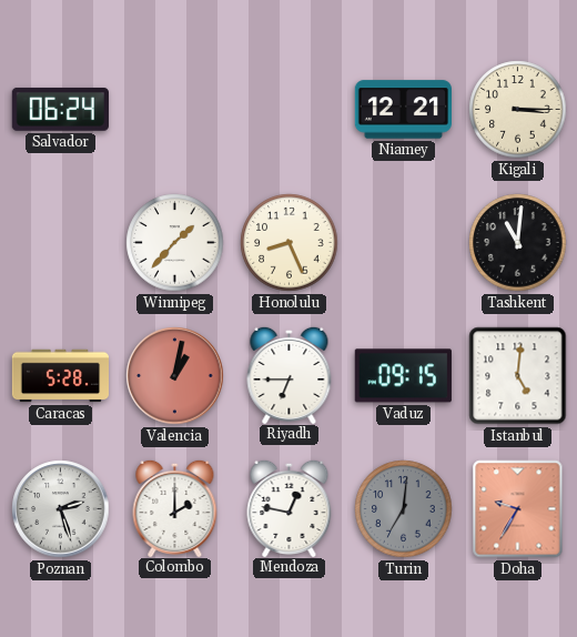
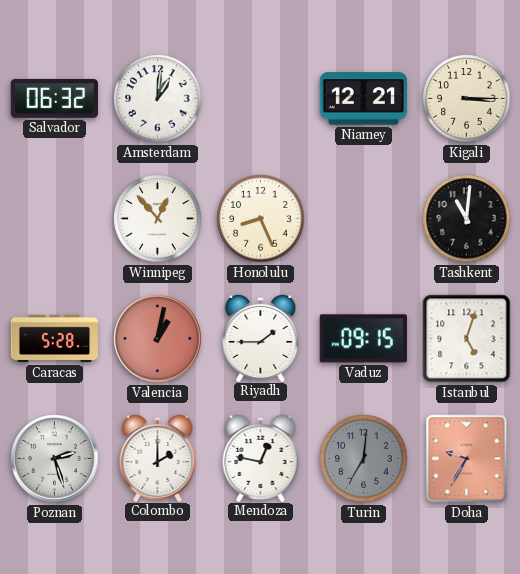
Salvador: 06:24 -> 06:32
Amsterdam: none -> 1:01
Winnipeg: 1:37 -> 12:53
Riyadh: 6:45 -> 1:45
Istanbul: 5:01 -> 5:03
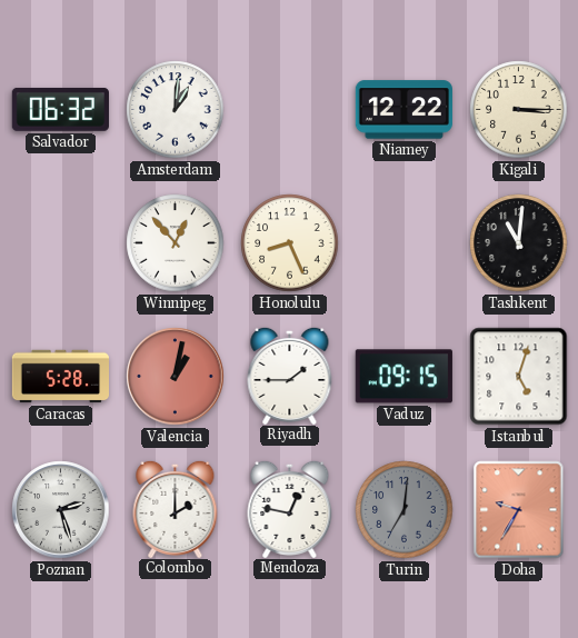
Niamey: 12:21 -> 12:22
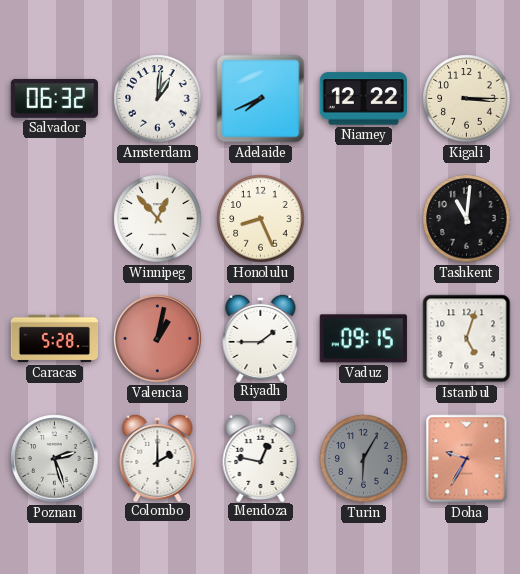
Adelaide: none -> 7:41
Turin: 7:01 -> 6:05
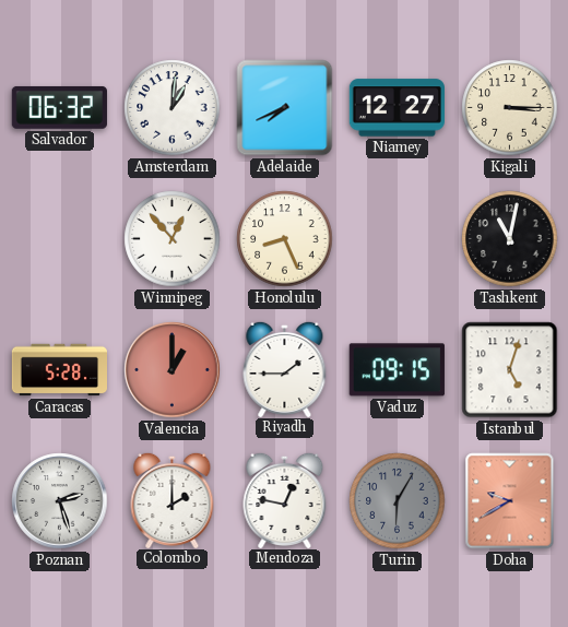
Niamey: 12:22 -> 12:27
Tashkent: 11:01 -> 11:02
Valencia: 1:02 -> 1:00
Doha: 9:35 -> 9:40
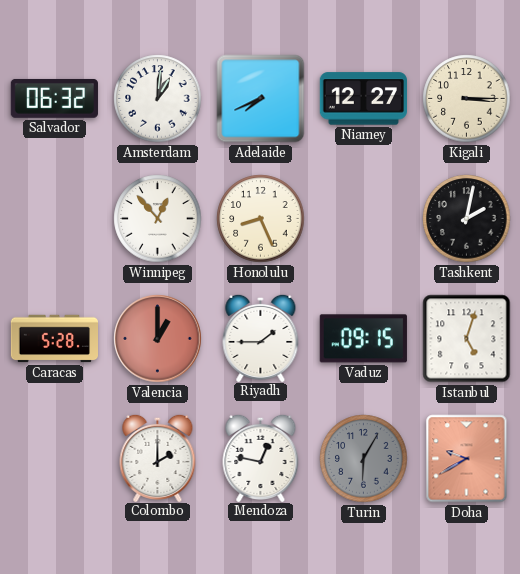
Tashkent: 11:02 -> 2:02
Poznan: 2:27 -> none
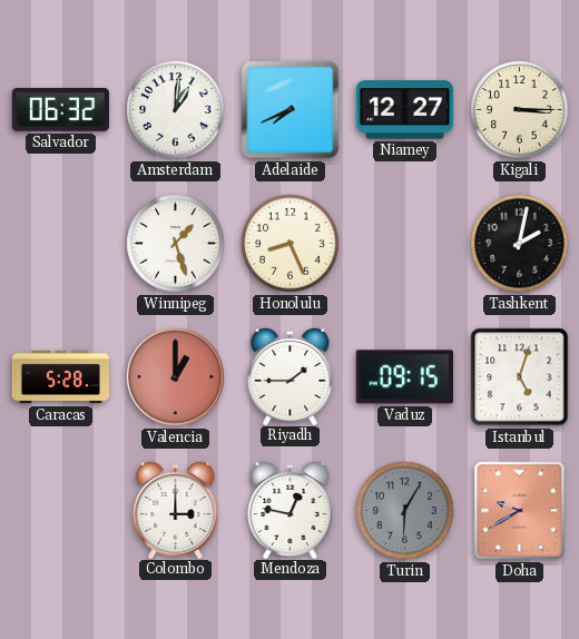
Winnipeg: 12:53 -> 1:27
Colombo: 2:00 -> 3:00
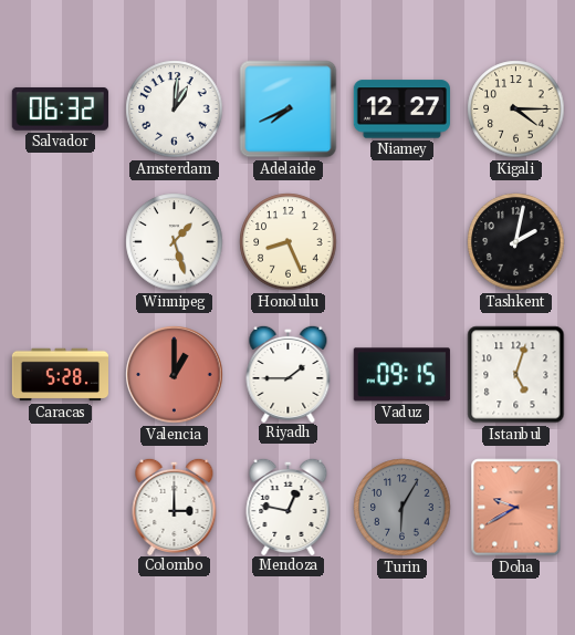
Kigali: 3:15 -> 4:15
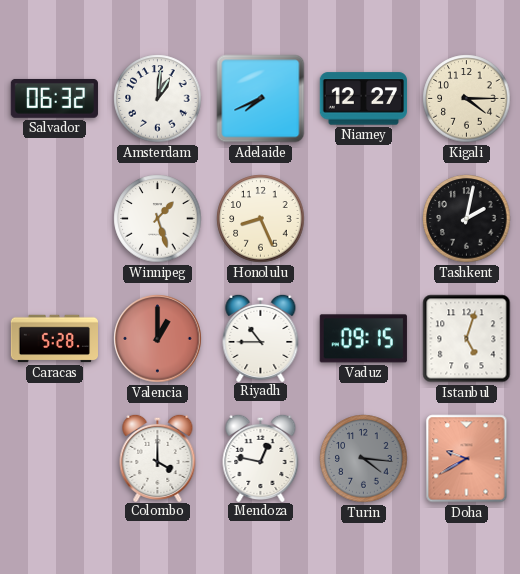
Riyadh: 1:45 -> 10:45
Colombo: 3:00 -> 4:00
Turin: 6:05 -> 4:16
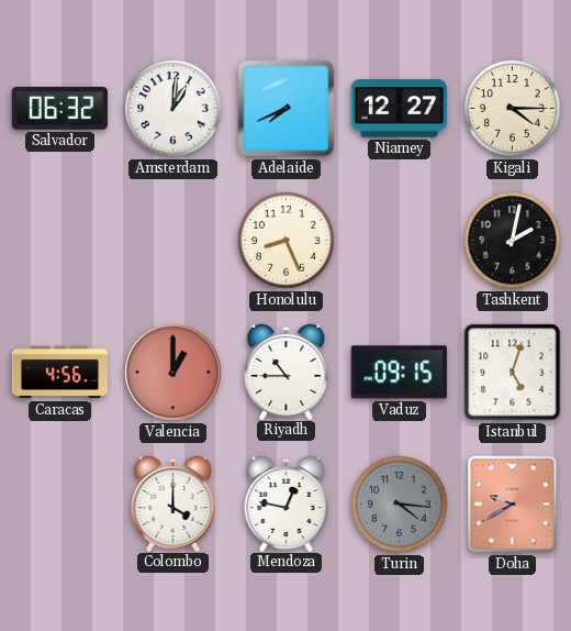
Winnipeg: 1:27 -> none
Caracas: 5:28 -> 4:56
